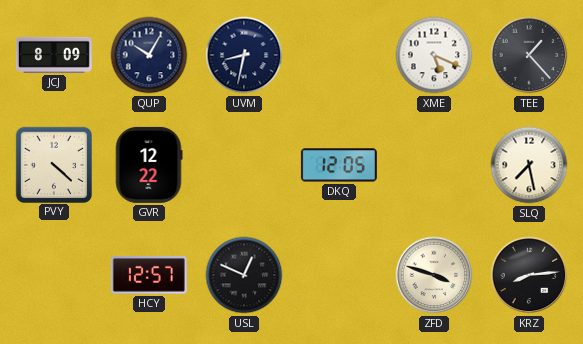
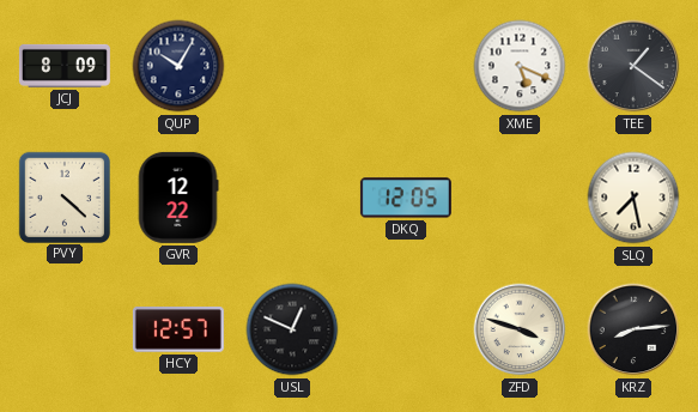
UVM: 8:32 -> none
TEE: 1:23 -> 1:21
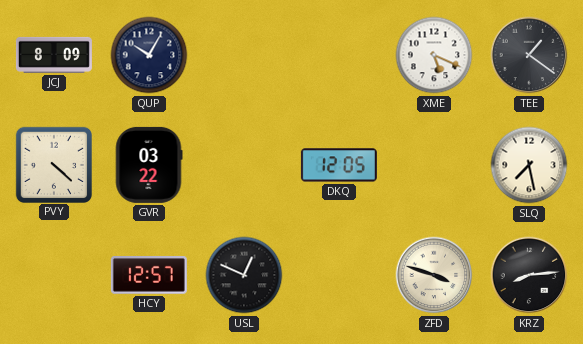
GVR: 12:22 -> 03:22
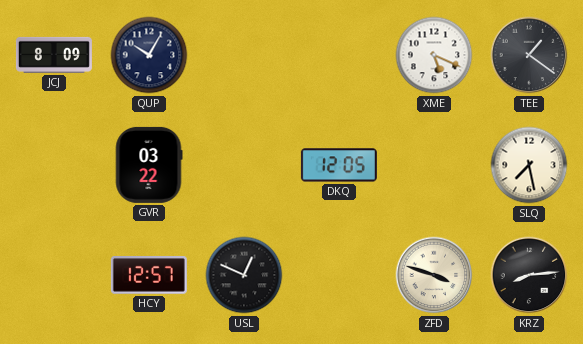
PVY: 4:22 -> none
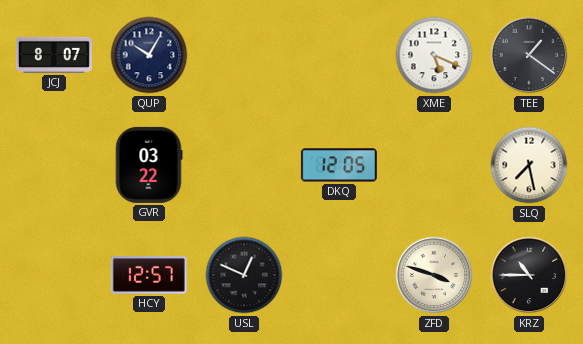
JCJ: 8:09 -> 8:07
KRZ: 8:14 -> 10:45
